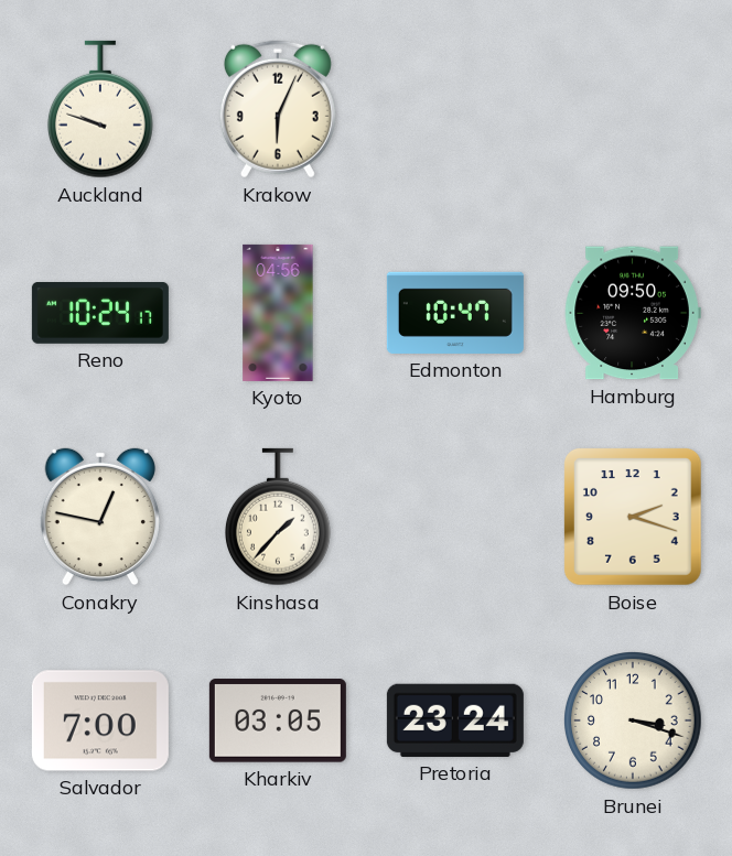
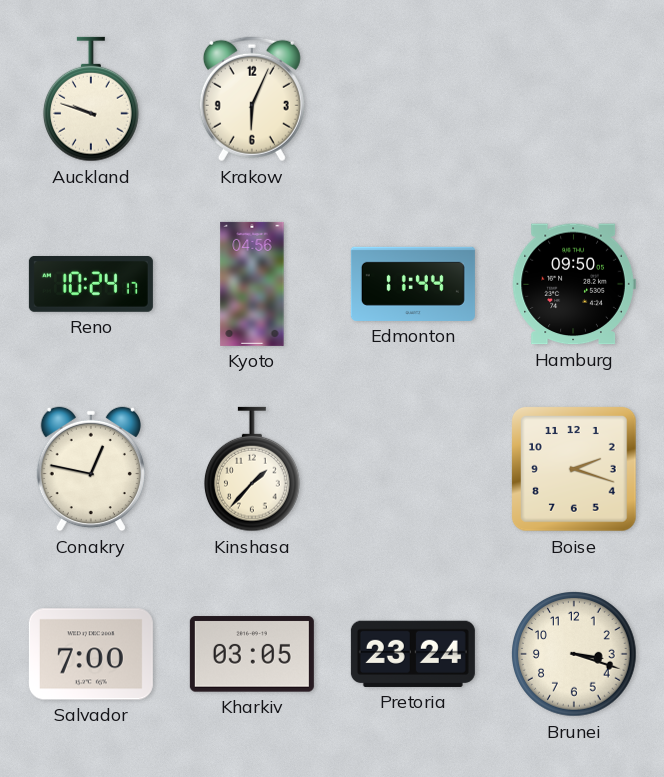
Edmonton: 10:47 -> 11:44
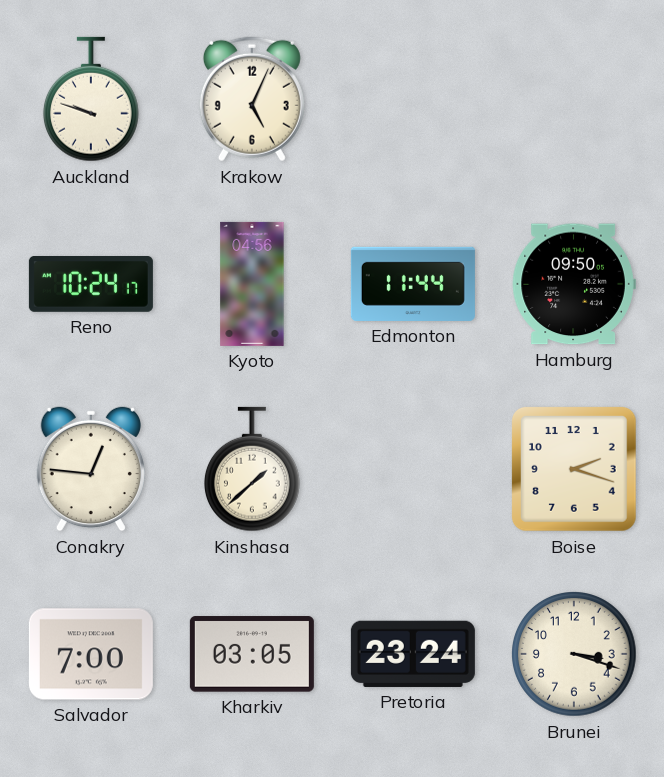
Krakow: 6:04 -> 5:04
Conakry: 12:47 -> 12:46
Kinshasa: 1:37 -> 1:38
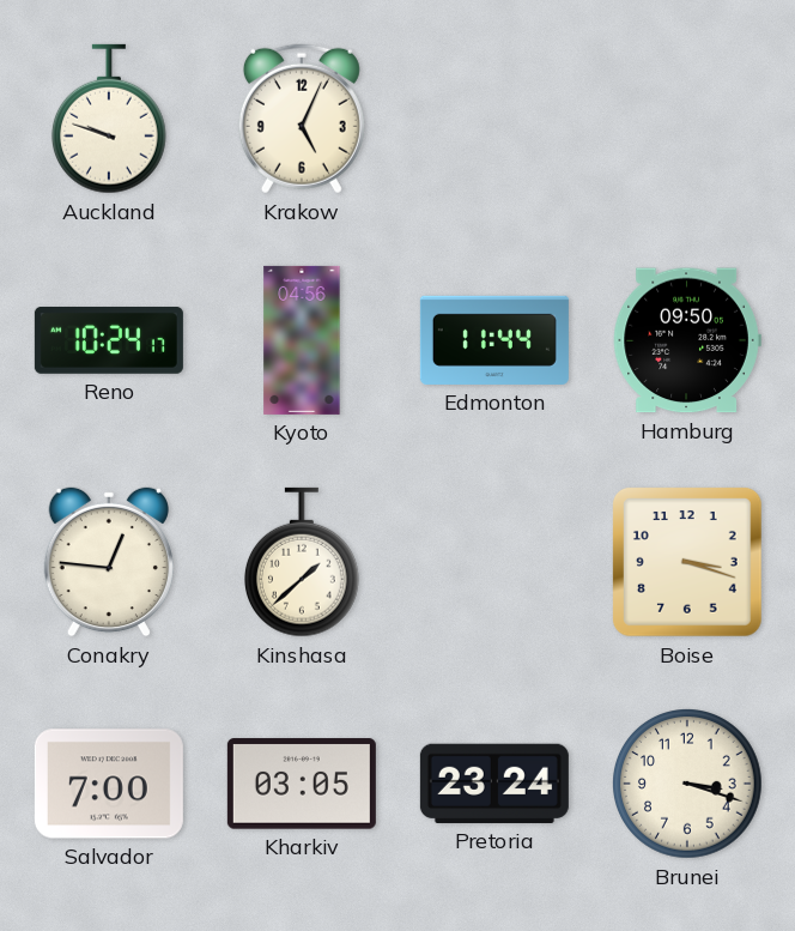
Boise: 2:18 -> 3:18
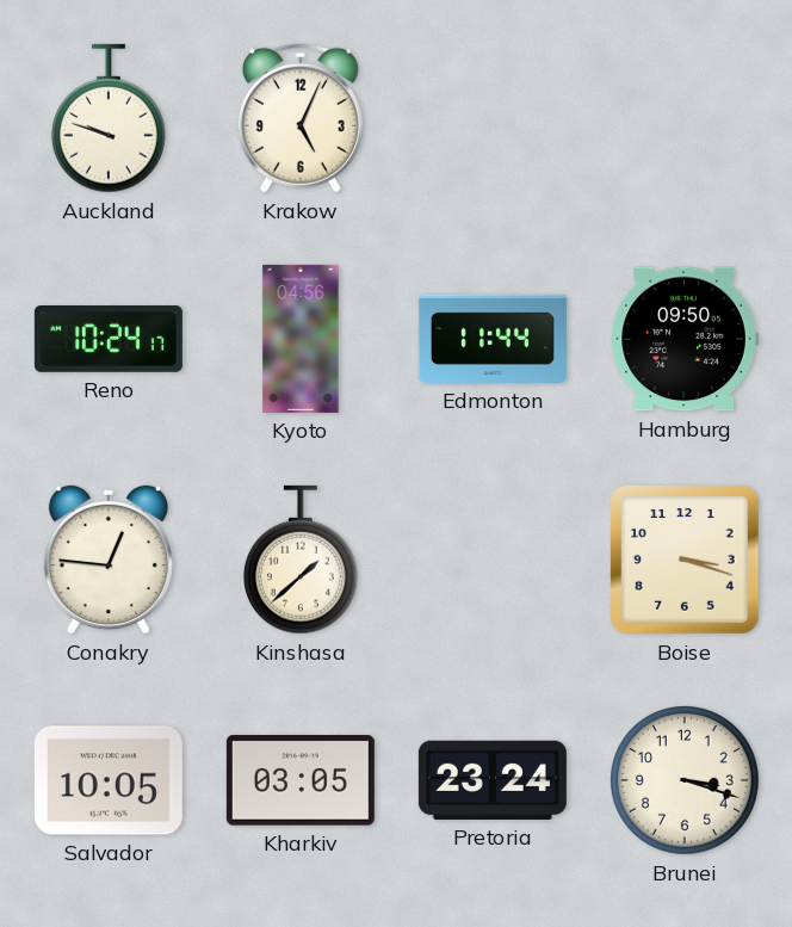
Salvador: 7:00 -> 10:05
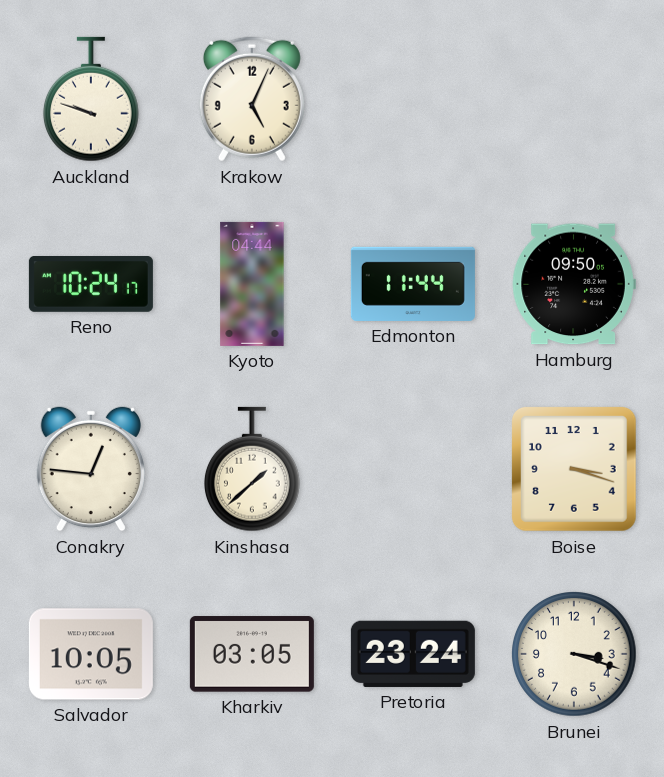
Kyoto: 04:56 -> 04:44
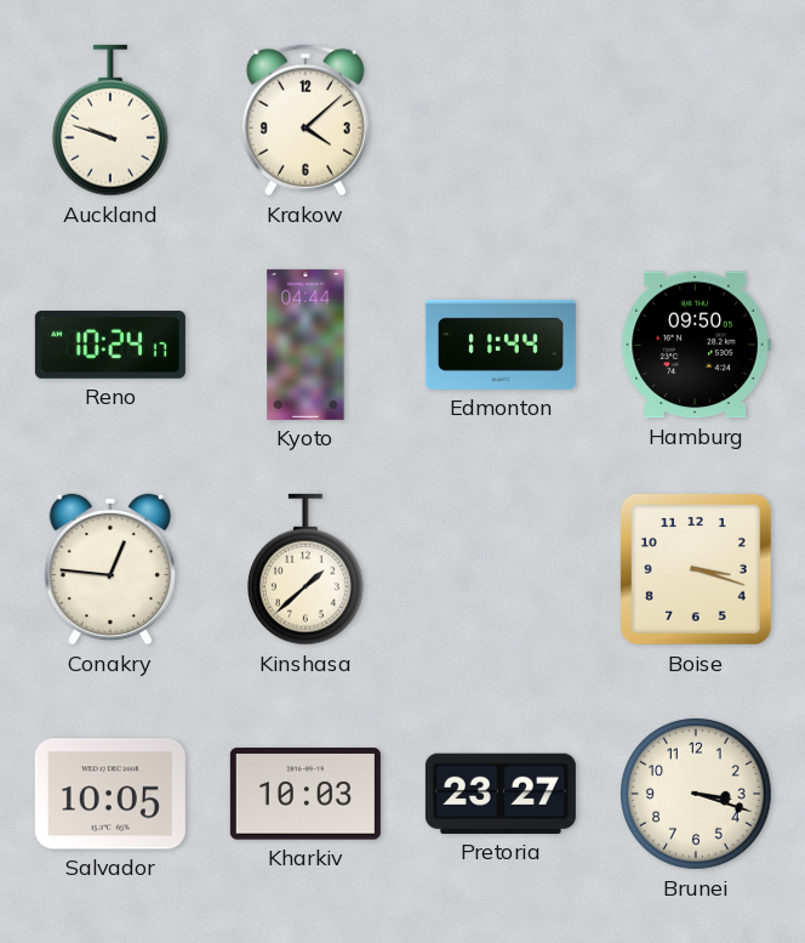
Krakow: 5:04 -> 4:08
Kharkiv: 03:05 -> 10:03
Pretoria: 23:24 -> 23:27
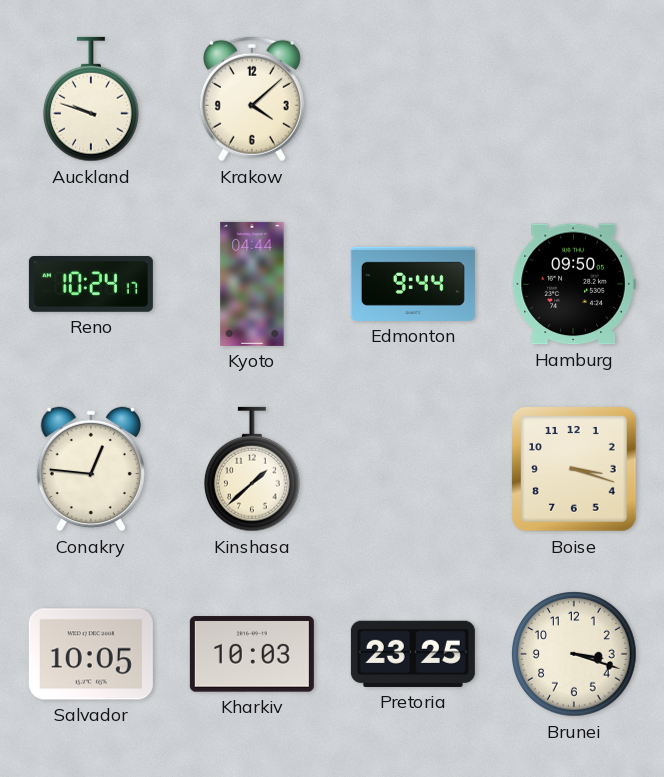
Edmonton: 11:44 -> 9:44
Pretoria: 23:27 -> 23:25
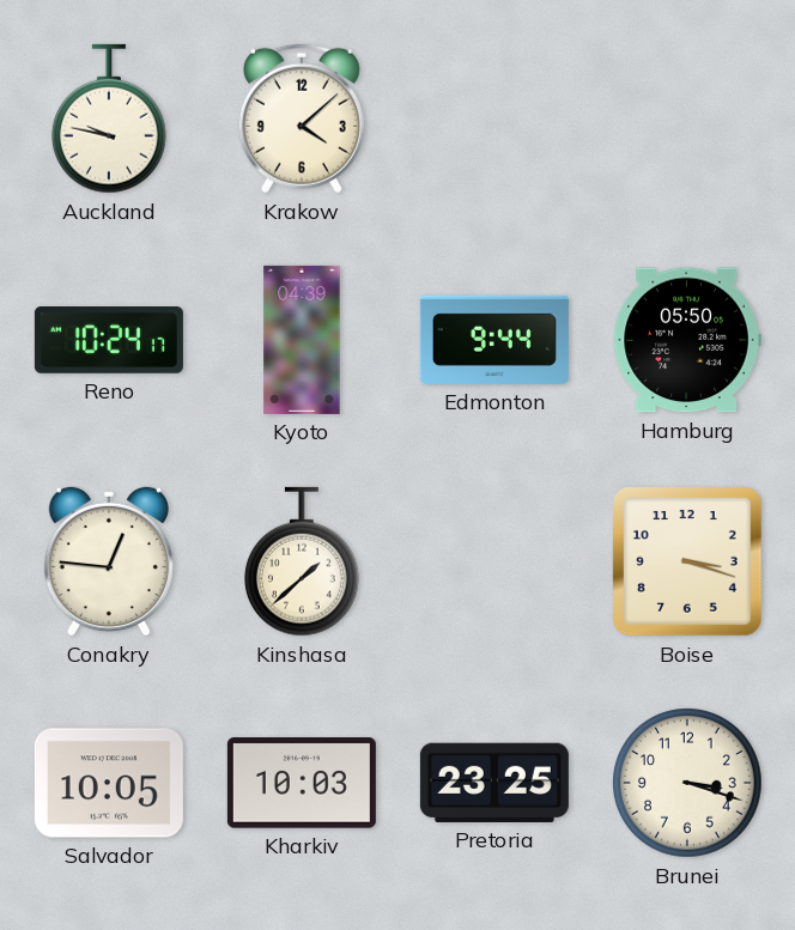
Auckland: 9:48 -> 9:47
Kyoto: 04:44 -> 04:39
Hamburg: 09:50 -> 05:50
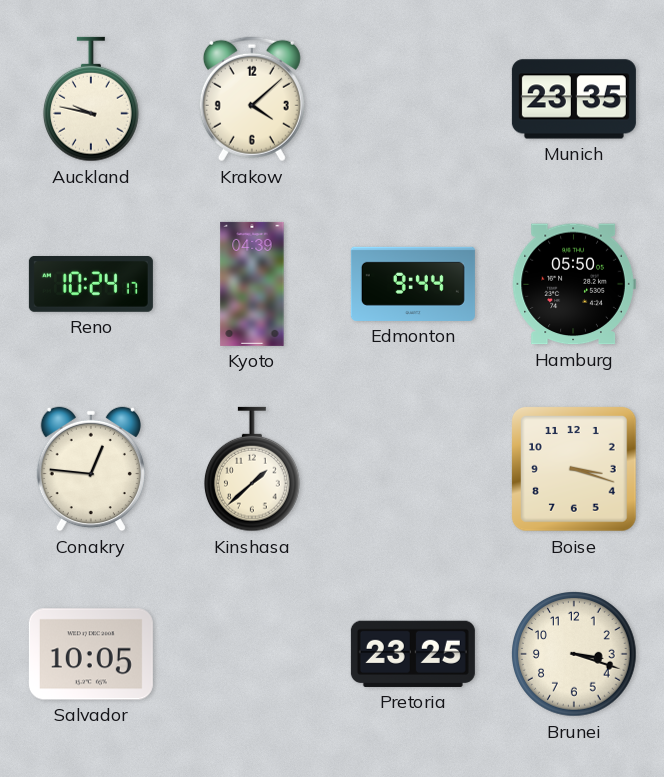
Munich: none -> 23:35
Kharkiv: 10:03 -> none
